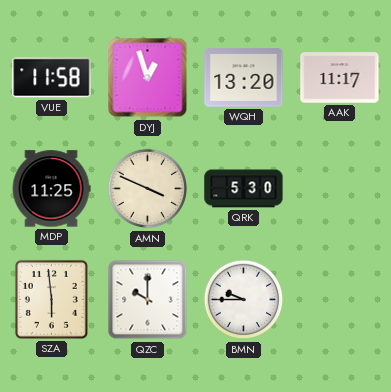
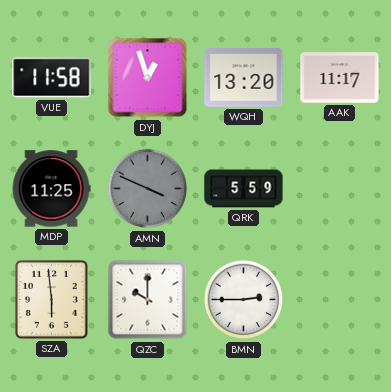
AMN dial: cream -> grey
QRK: 5:30 -> 5:59
BMN: 9:45 -> 2:45
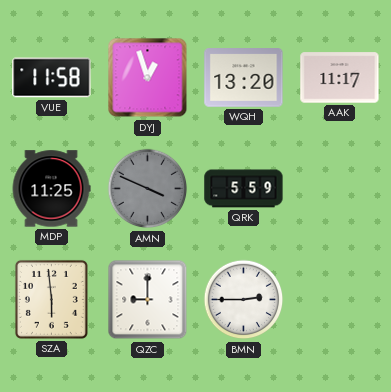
QZC: 10:00 -> 9:00
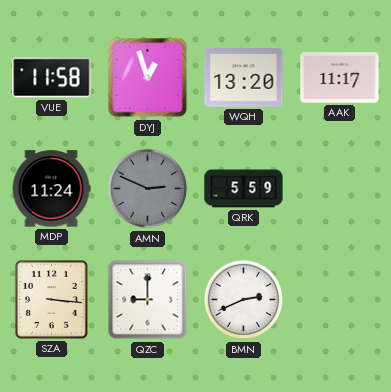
MDP: 11:25 -> 11:24
AMN: 3:49 -> 2:49
SZA: 5:59 -> 3:16
BMN: 2:45 -> 2:41
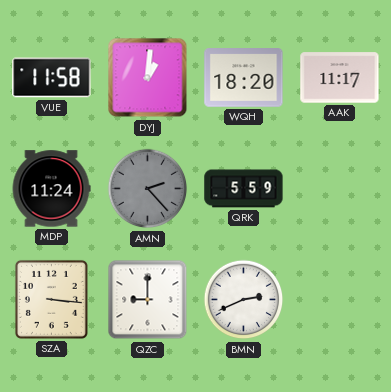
DYJ: 12:57 -> 1:01
WQH: 13:20 -> 18:20
AMN: 2:49 -> 2:23
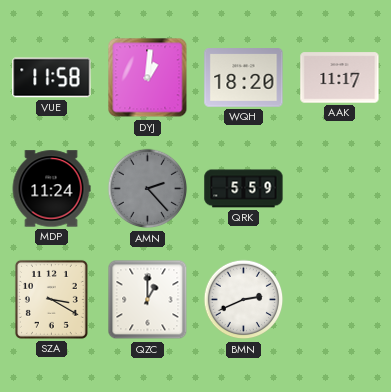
SZA: 3:16 -> 3:20
QZC: 9:00 -> 1:00
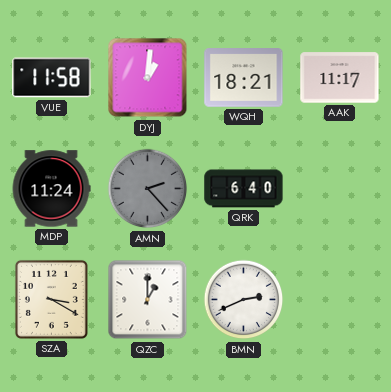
WQH: 18:20 -> 18:21
QRK: 5:59 -> 6:40
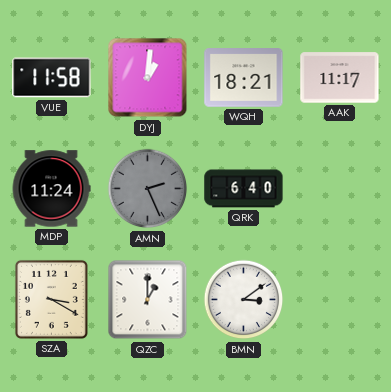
AMN: 2:23 -> 2:26
BMN: 2:41 -> 3:09
